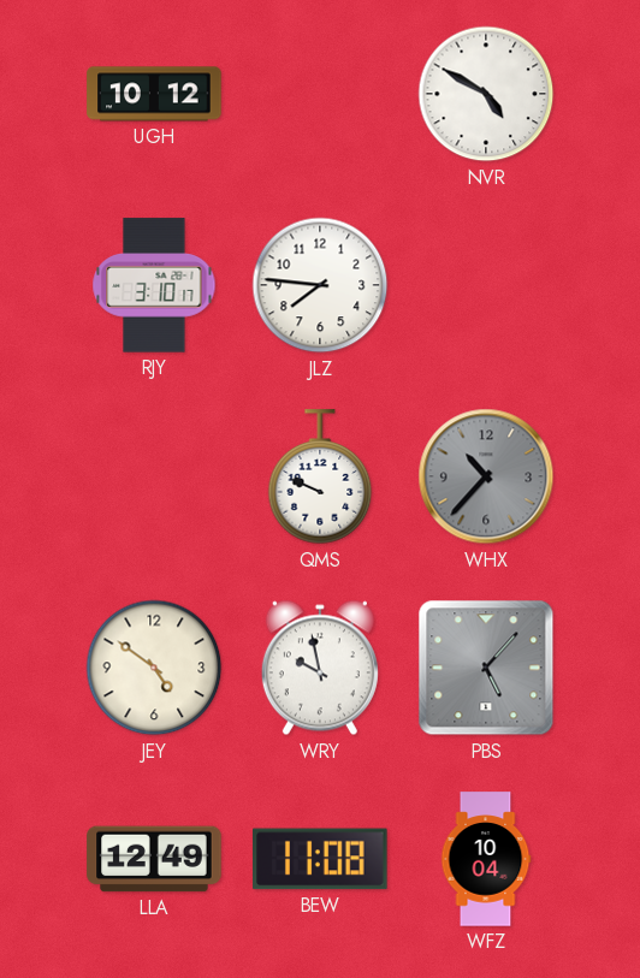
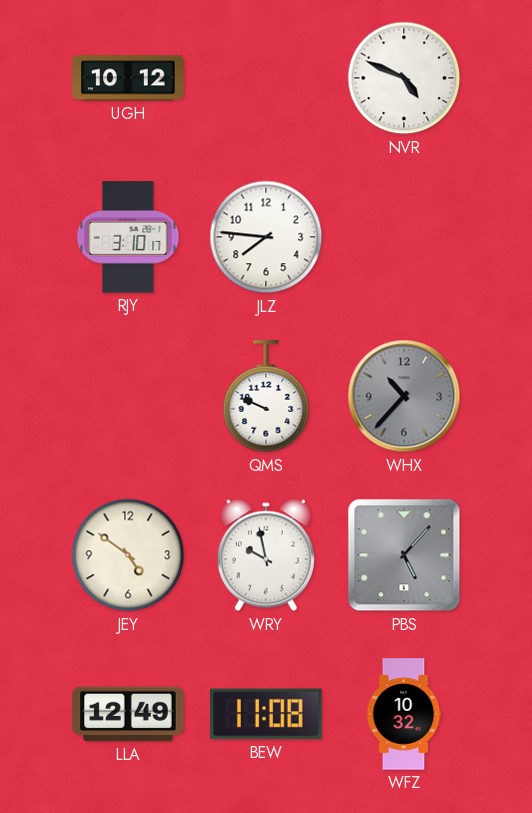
NVR: 4:50 -> 4:49
WFZ: 10:04 -> 10:32
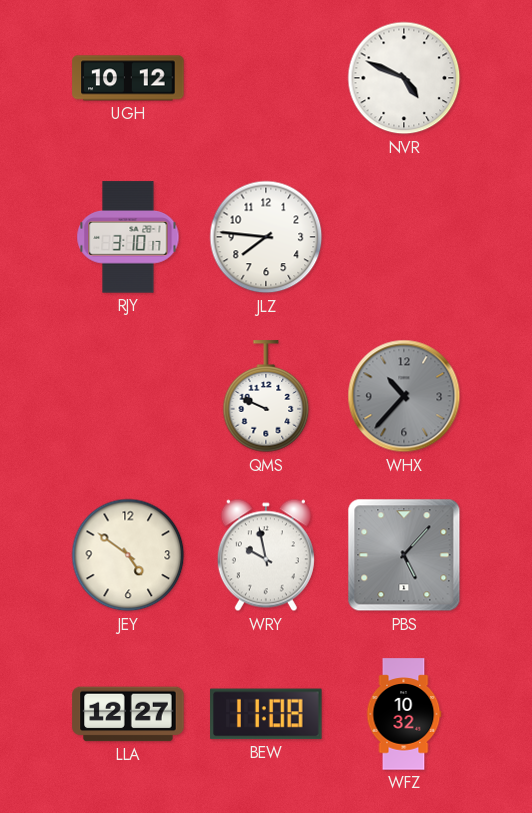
LLA: 12:49 -> 12:27
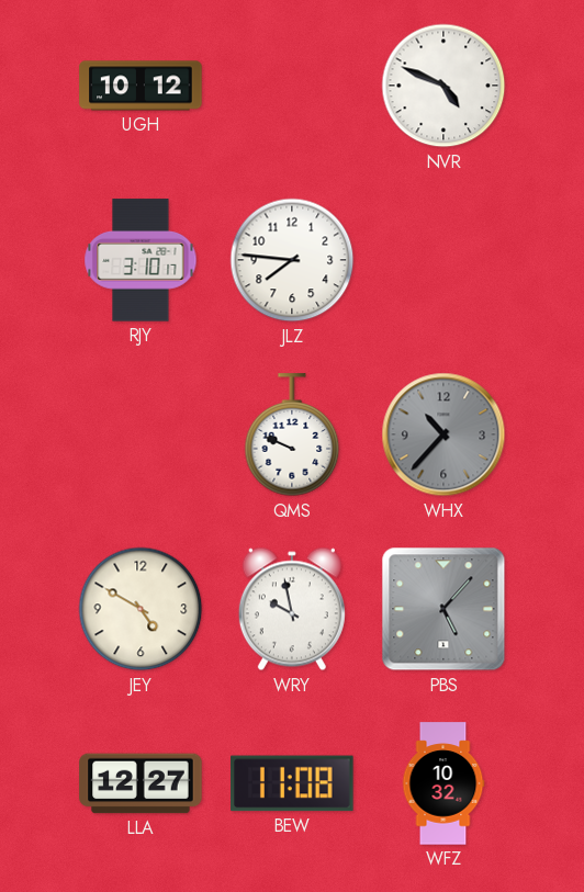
JEY: 4:51 -> 4:50
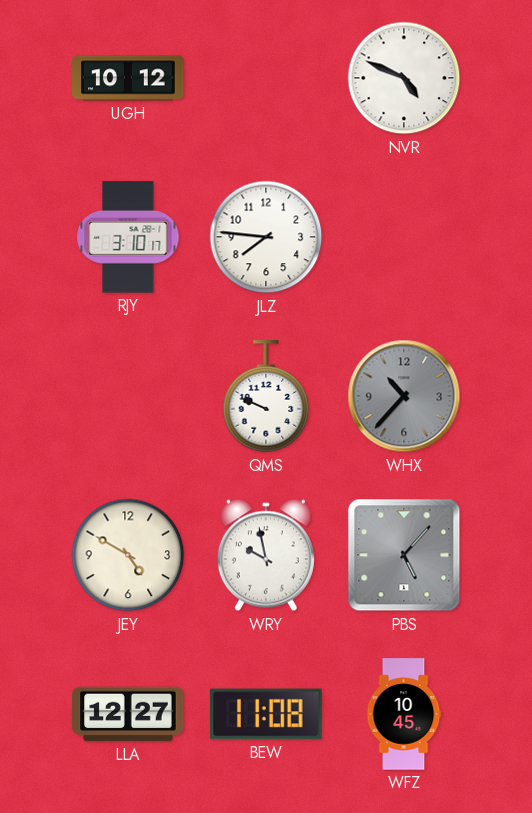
WFZ: 10:32 -> 10:45
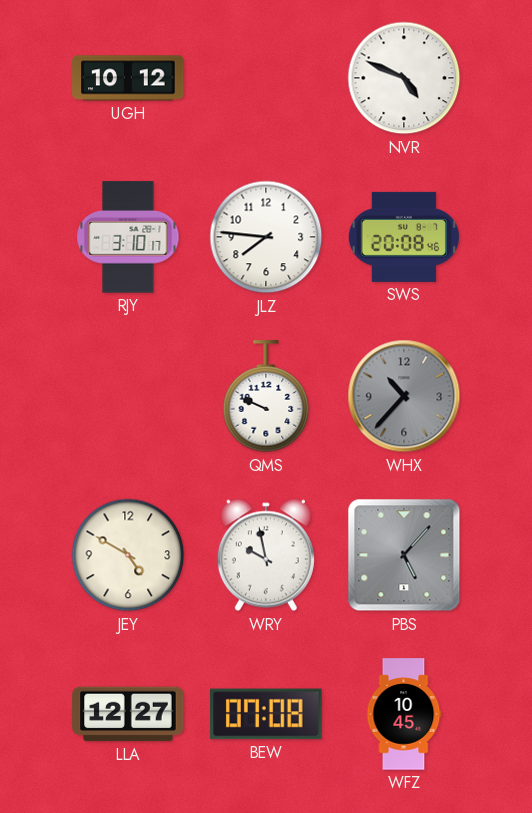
SWS: none -> 20:08
BEW: 11:08 -> 07:08
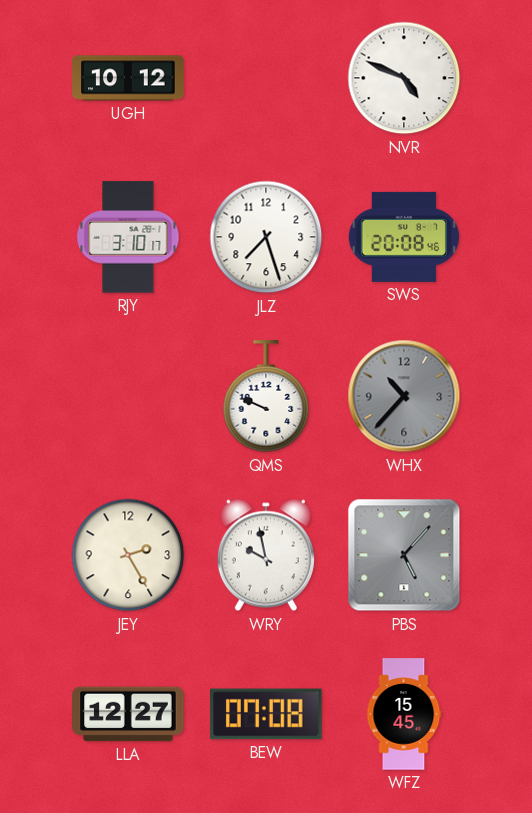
JLZ: 7:46 -> 7:27
JEY: 4:50 -> 2:25
WFZ: 10:45 -> 15:45
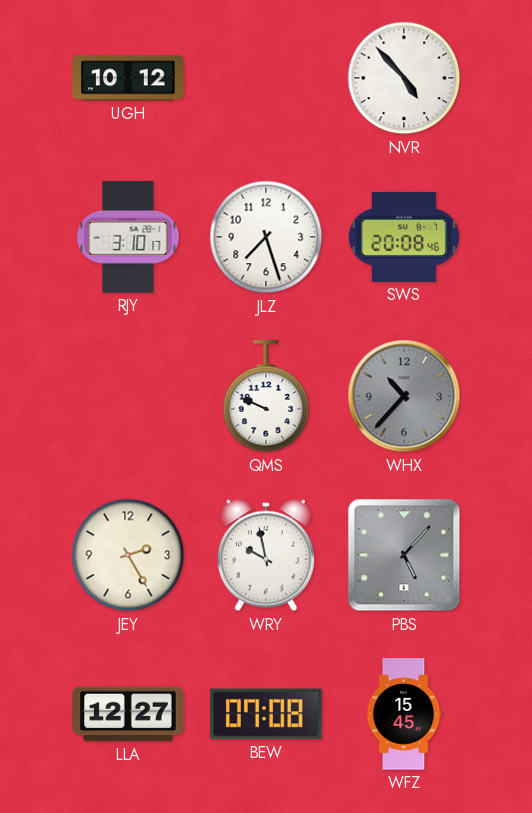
NVR: 4:49 -> 4:53
